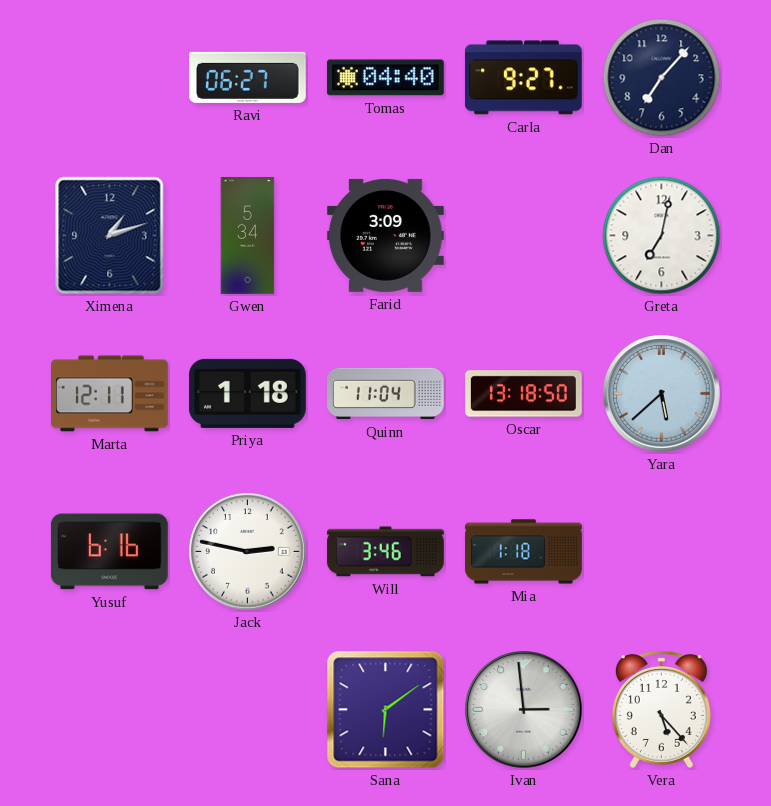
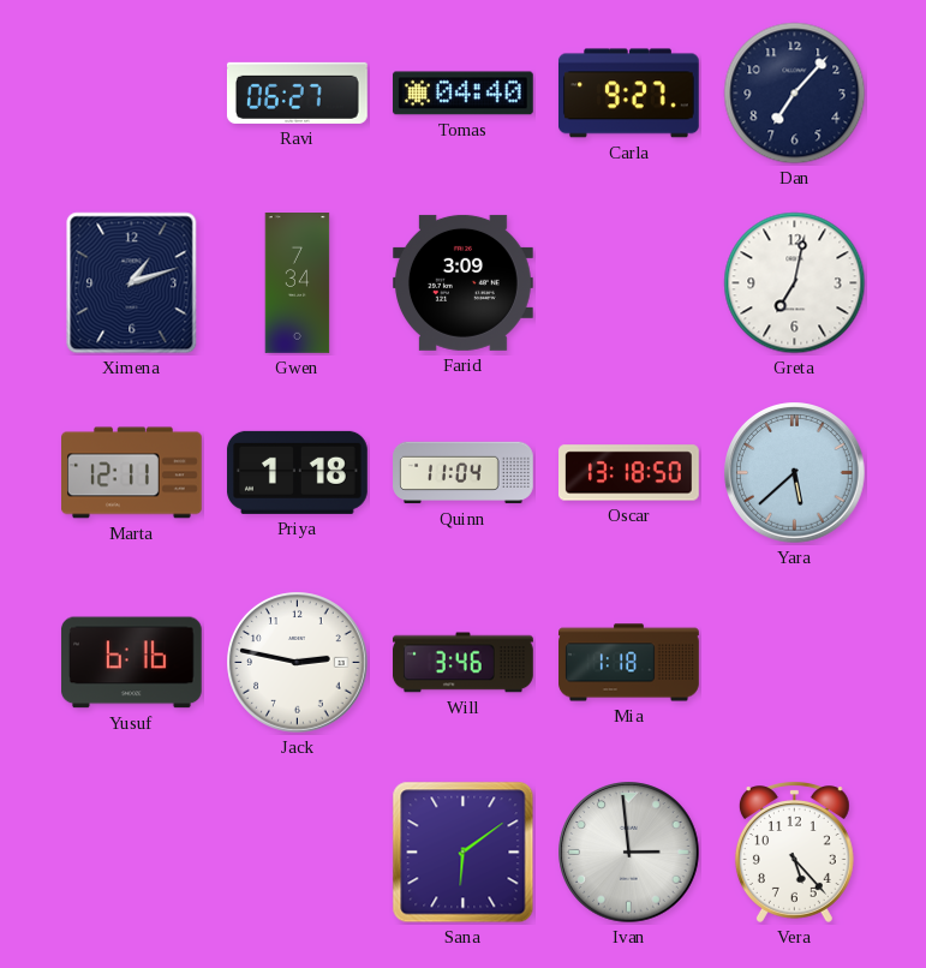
Gwen: 5:34 -> 7:34
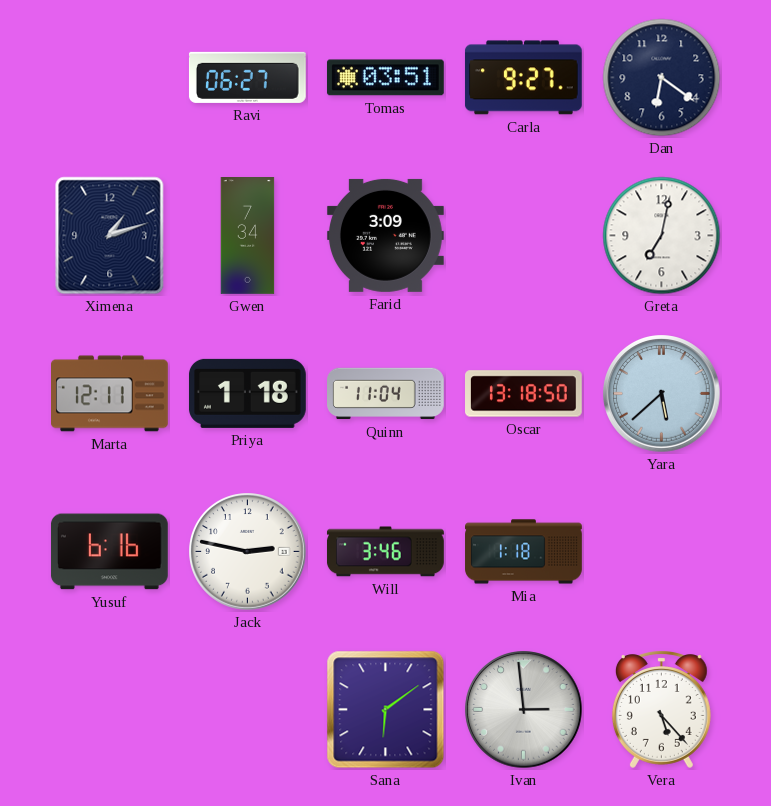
Tomas: 04:40 -> 03:51
Dan: 7:07 -> 6:21
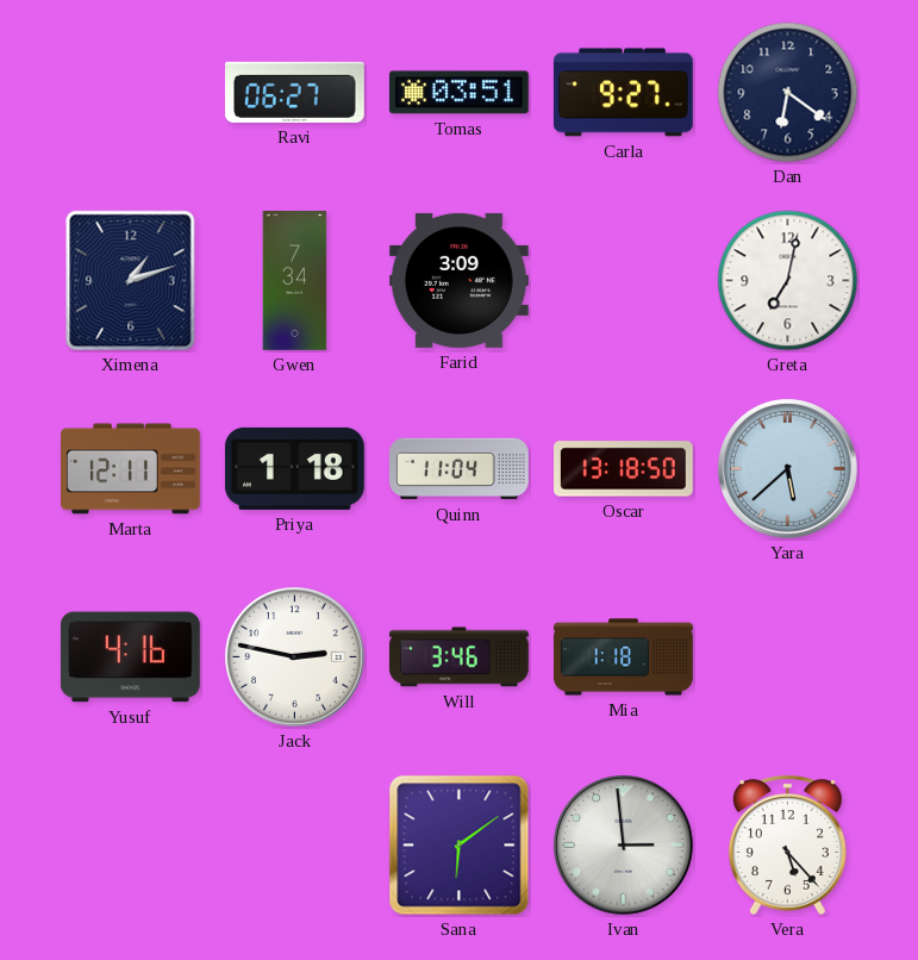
Yusuf: 6:16 -> 4:16
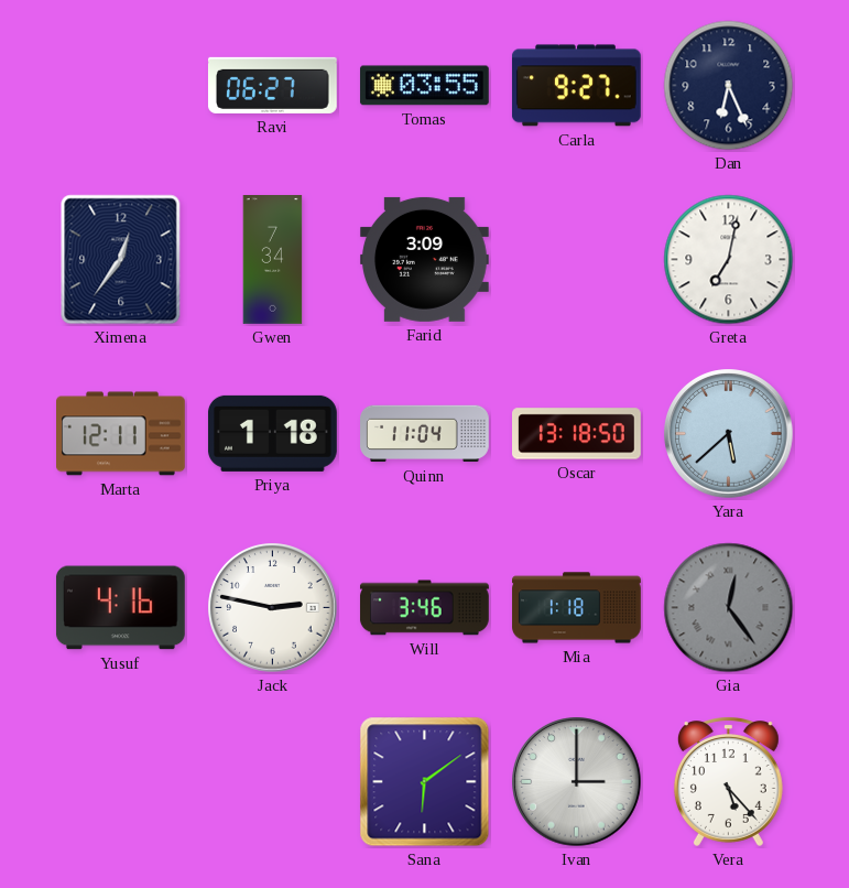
Tomas: 03:51 -> 03:55
Dan: 6:21 -> 6:26
Ximena: 1:12 -> 12:36
Gia: none -> 12:24
Ivan: 2:59 -> 3:00
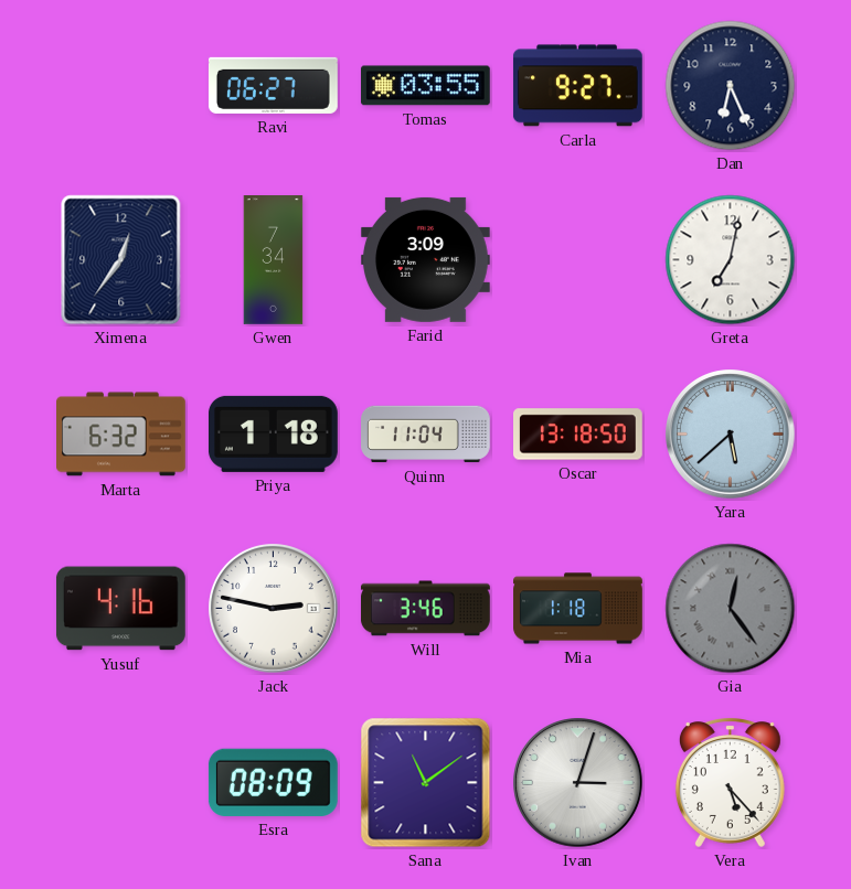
Marta: 12:11 -> 6:32
Esra: none -> 08:09
Sana: 6:09 -> 11:09
Ivan: 3:00 -> 3:03
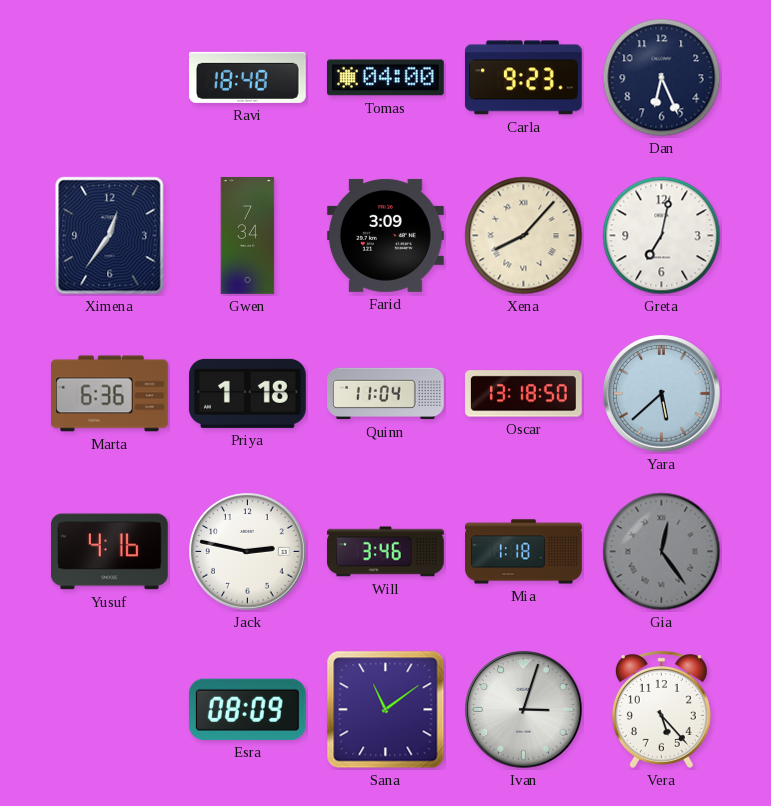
Ravi: 06:27 -> 18:48
Tomas: 03:55 -> 04:00
Carla: 9:27 -> 9:23
Xena: none -> 8:07
Marta: 6:32 -> 6:36
